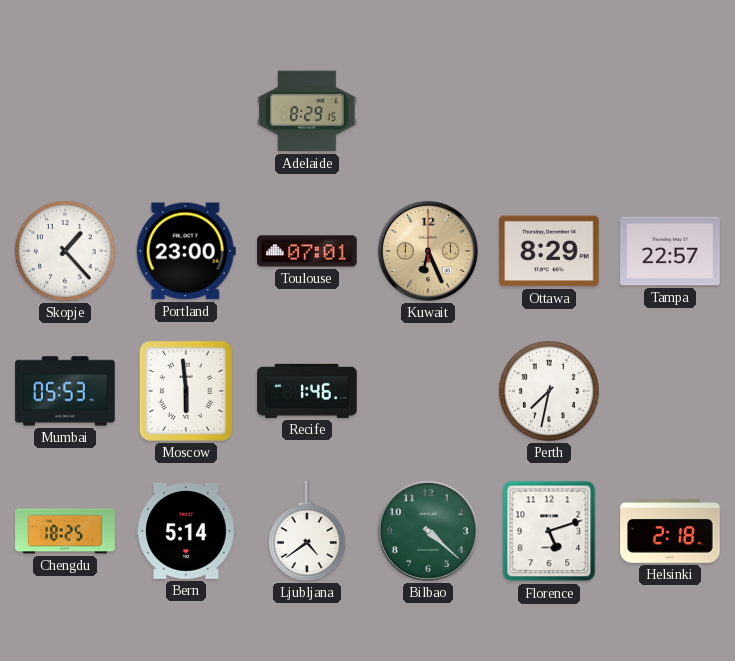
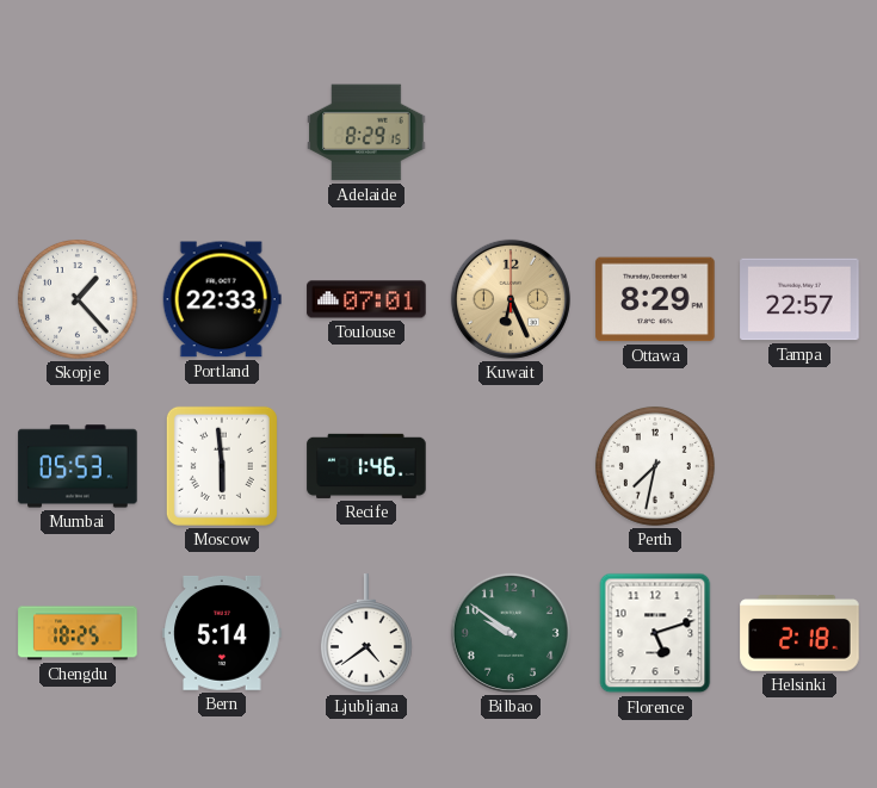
Portland: 23:00 -> 22:33
Bilbao: 4:22 -> 9:51
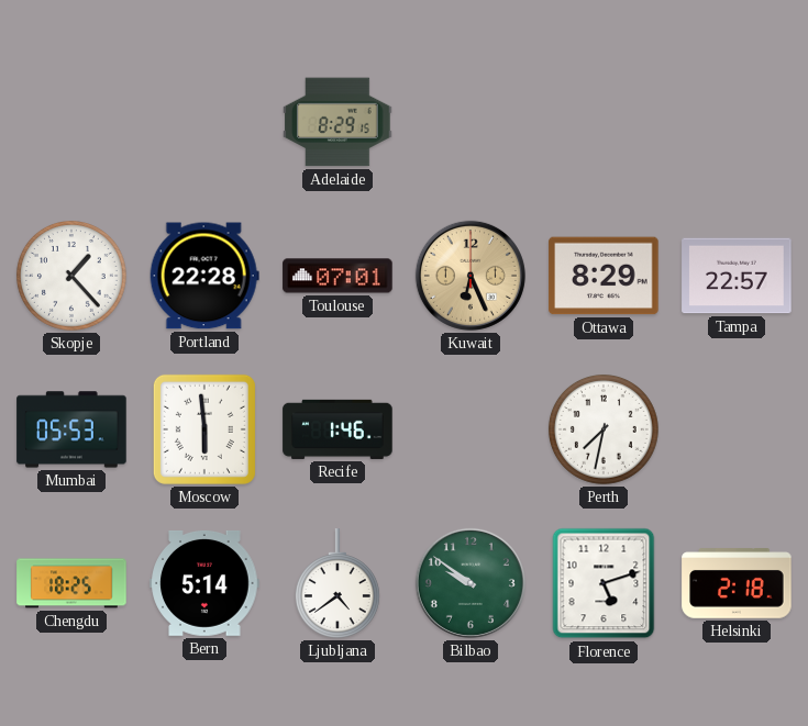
Portland: 22:33 -> 22:28
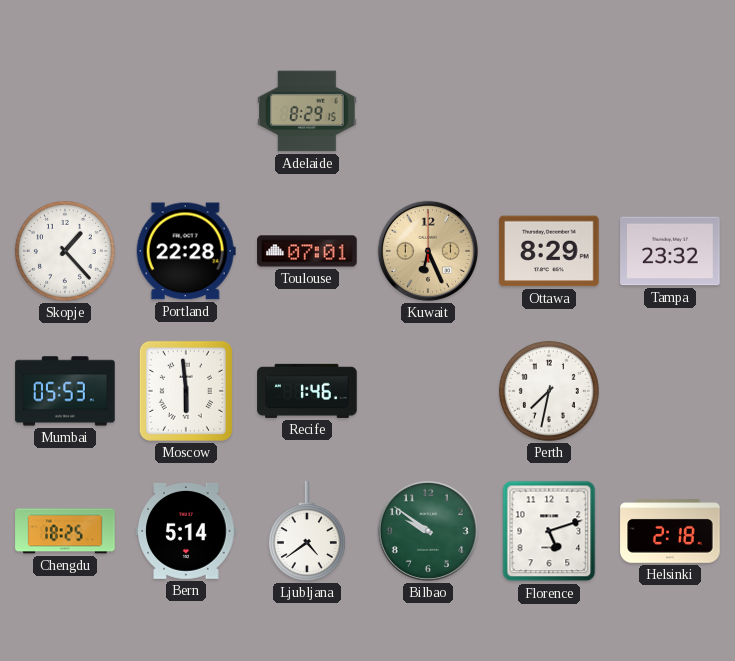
Tampa: 22:57 -> 23:32
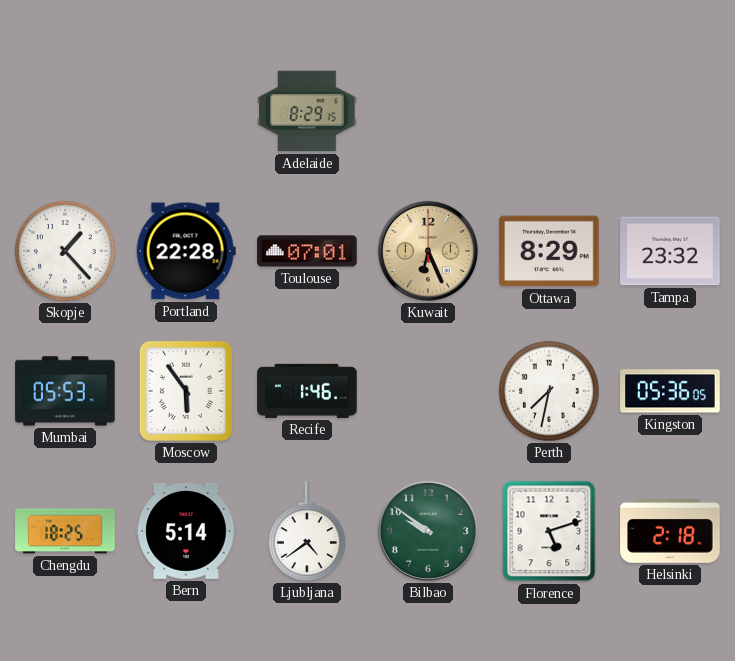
Moscow: 5:59 -> 5:54
Kingston: none -> 05:36
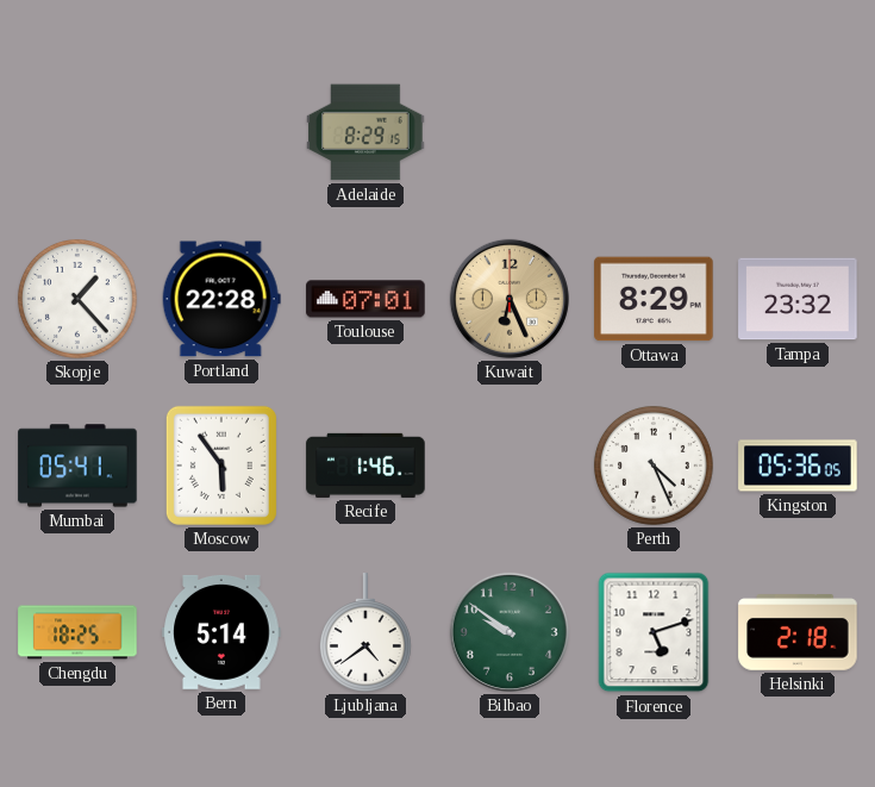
Mumbai: 05:53 -> 05:41
Perth: 7:32 -> 4:26
